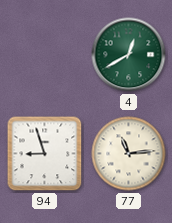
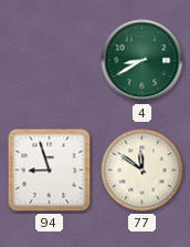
4: 12:40 -> 8:40
77: 11:14 -> 11:51
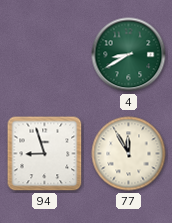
77: 11:51 -> 11:55
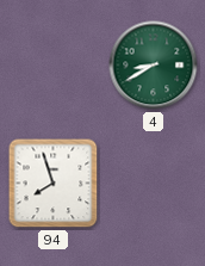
94: 8:57 -> 7:57
77: 11:55 -> none
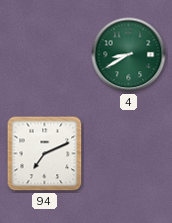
94: 7:57 -> 7:11
